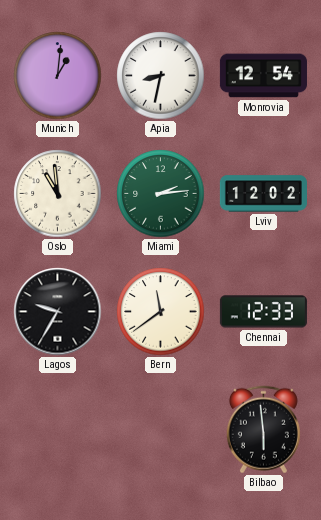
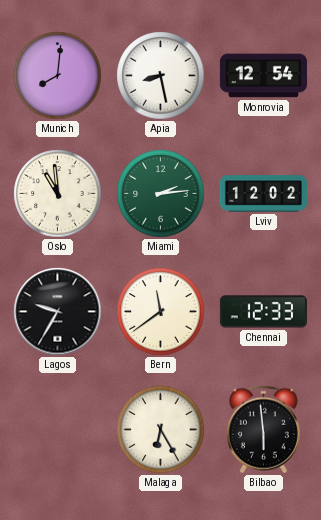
Munich: 1:01 -> 8:01
Apia: 8:32 -> 8:28
Malaga: none -> 6:25
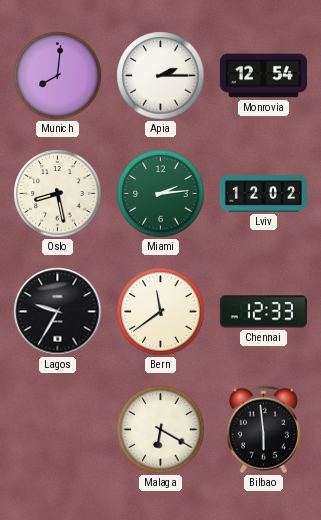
Apia: 8:28 -> 2:15
Oslo: 10:59 -> 8:28
Malaga: 6:25 -> 6:20
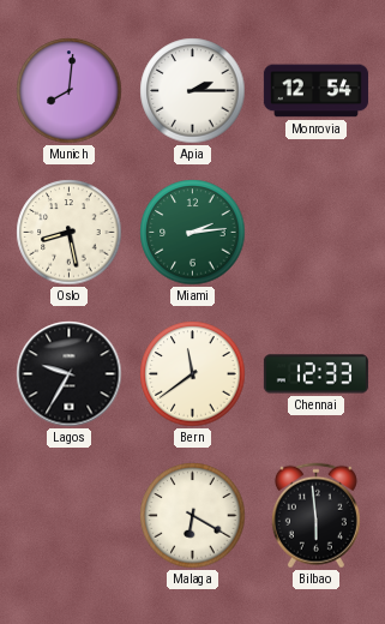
Lviv: 12:02 -> none
